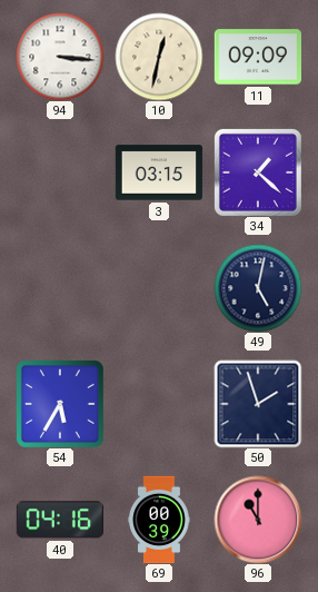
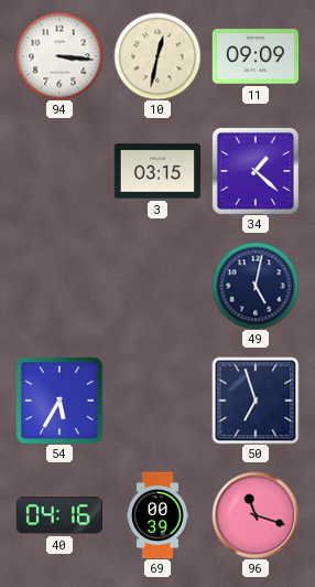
50: 1:57 -> 6:57
96: 11:00 -> 11:18
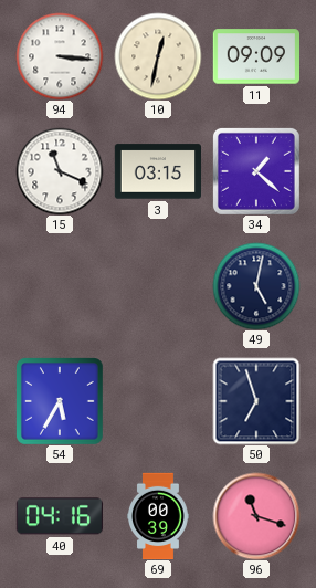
15: none -> 11:19
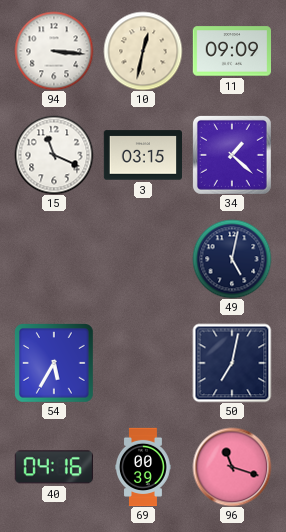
50: 6:57 -> 7:02
